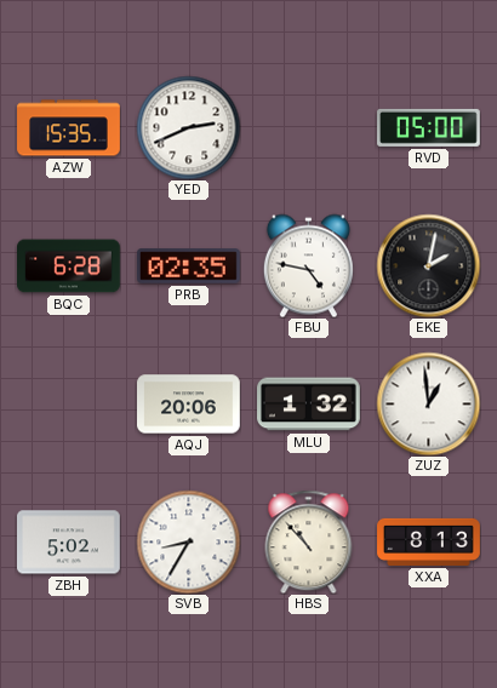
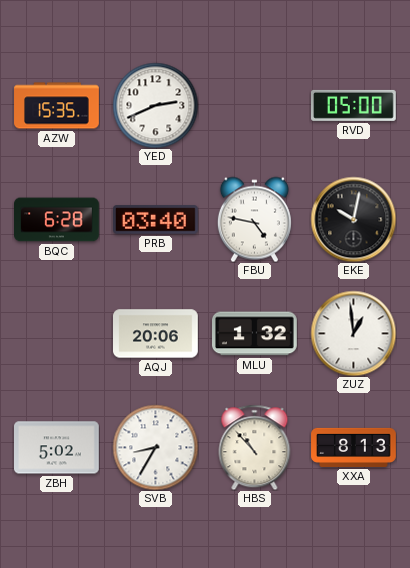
PRB: 02:35 -> 03:40
EKE: 2:02 -> 10:02
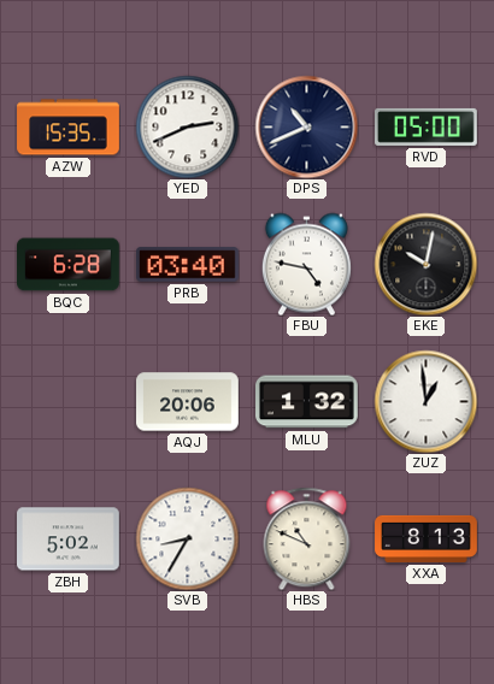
DPS: none -> 10:41
HBS: 10:53 -> 10:49
